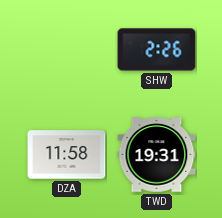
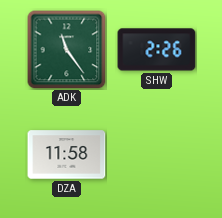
ADK: none -> 11:24
TWD: 19:31 -> none
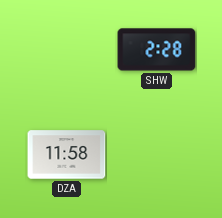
ADK: 11:24 -> none
SHW: 2:26 -> 2:28
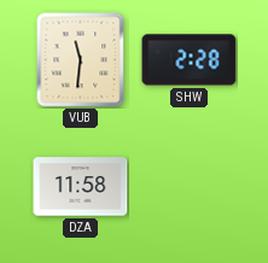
VUB: none -> 11:31
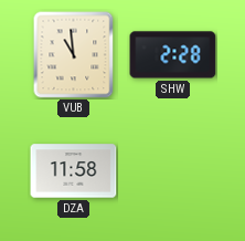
VUB: 11:31 -> 10:59
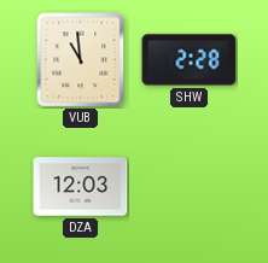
DZA: 11:58 -> 12:03
